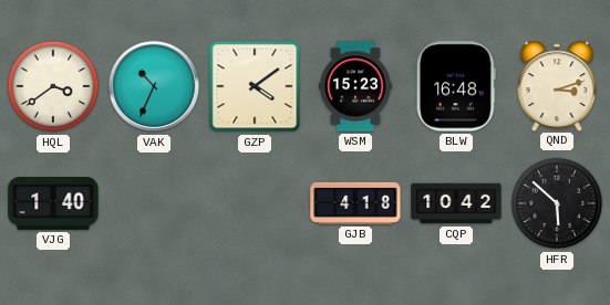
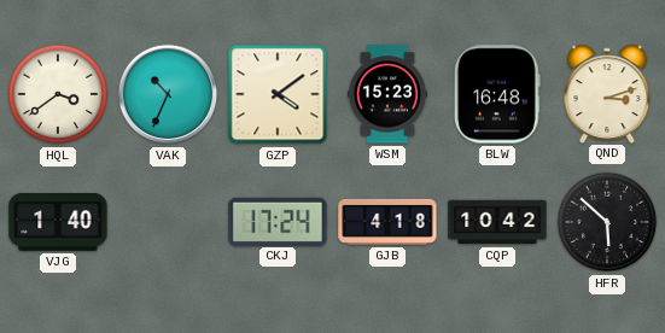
CKJ: none -> 17:24
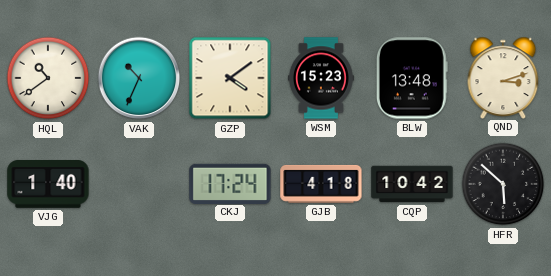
HQL: 3:39 -> 10:39
BLW: 16:48 -> 13:48
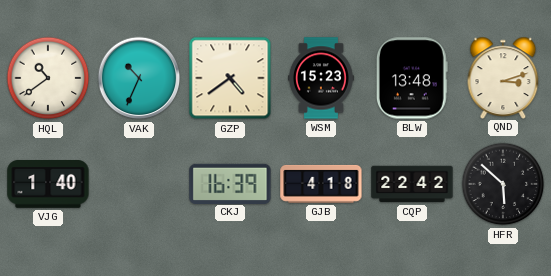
GZP: 4:09 -> 4:39
CKJ: 17:24 -> 16:39
CQP: 10:42 -> 22:42
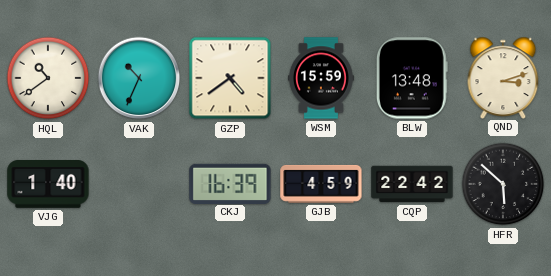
WSM: 15:23 -> 15:59
GJB: 4:18 -> 4:59
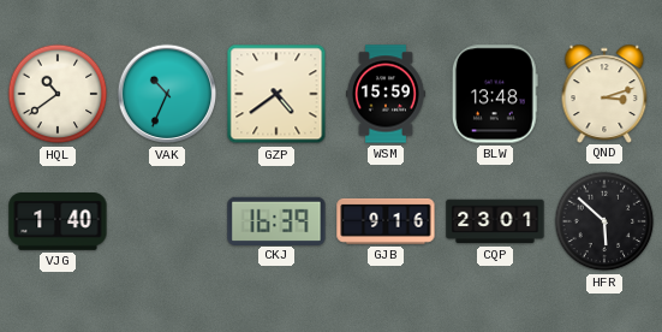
GJB: 4:59 -> 9:16
CQP: 22:42 -> 23:01
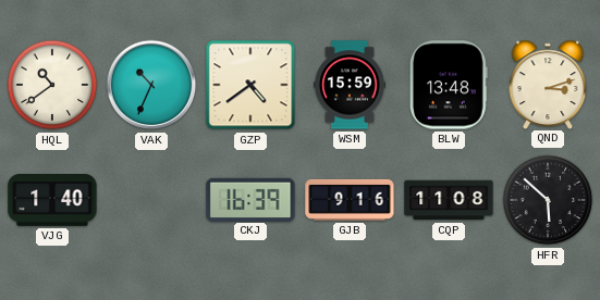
CQP: 23:01 -> 11:08
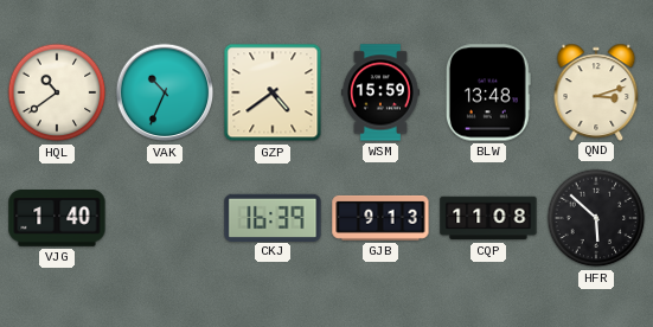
GJB: 9:16 -> 9:13
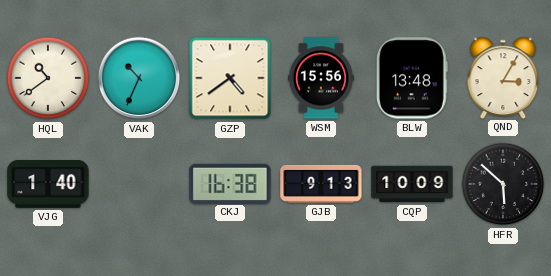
WSM: 15:59 -> 15:56
QND: 3:12 -> 3:05
CKJ: 16:39 -> 16:38
CQP: 11:08 -> 10:09
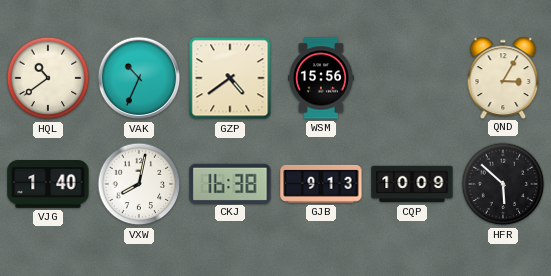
BLW: 13:48 -> none
VXW: none -> 8:02
